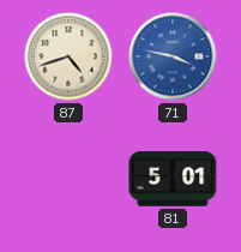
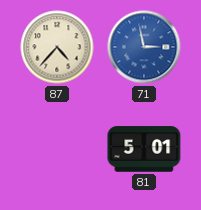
87: 4:42 -> 4:37
71: 3:47 -> 2:58
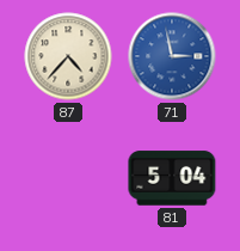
81: 5:01 -> 5:04
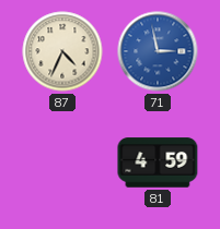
87: 4:37 -> 4:34
81: 5:04 -> 4:59
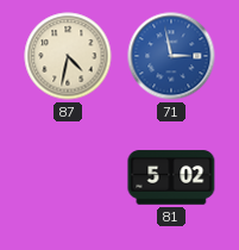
87: 4:34 -> 4:32
81: 4:59 -> 5:02
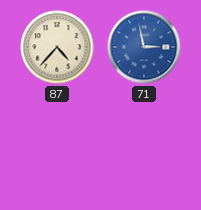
87: 4:32 -> 4:37
81: 5:02 -> none
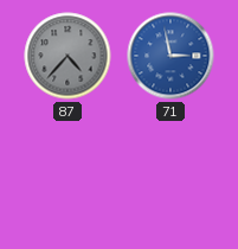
87 dial: cream -> grey
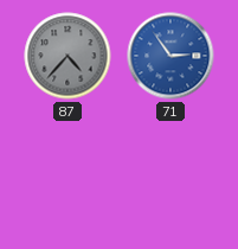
71: 2:58 -> 2:54
